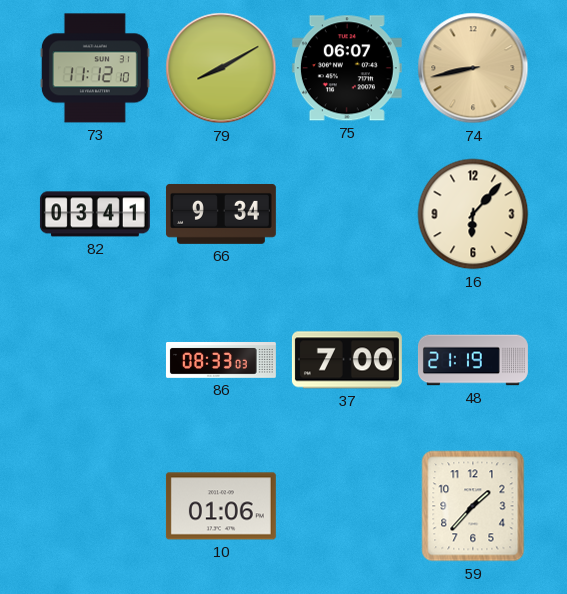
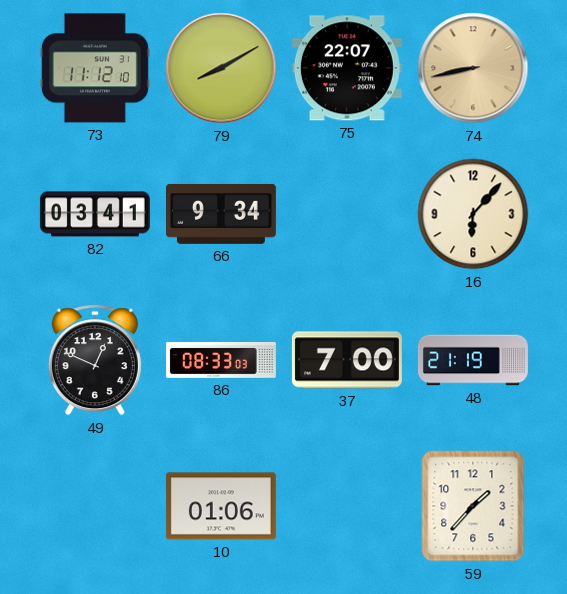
75: 06:07 -> 22:07
49: none -> 12:49
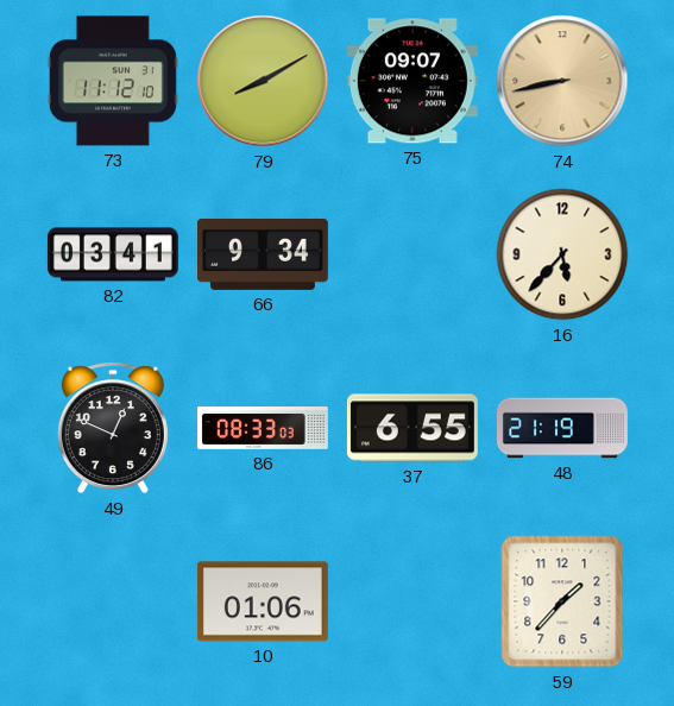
75: 22:07 -> 09:07
16: 6:07 -> 5:37
37: 7:00 -> 6:55
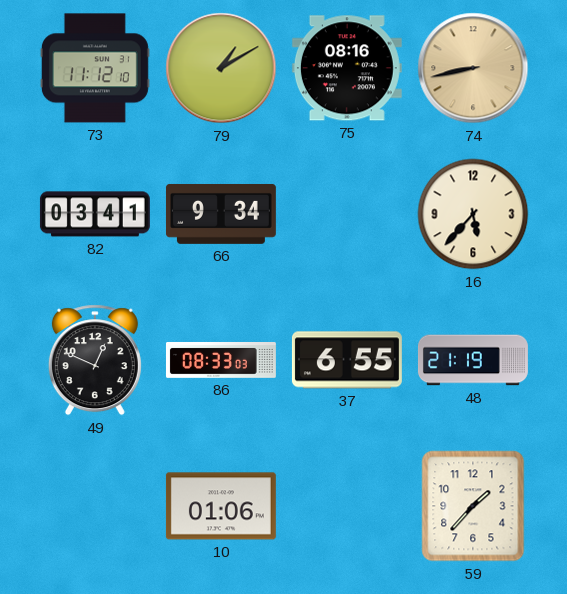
79: 8:10 -> 1:10
75: 09:07 -> 08:16
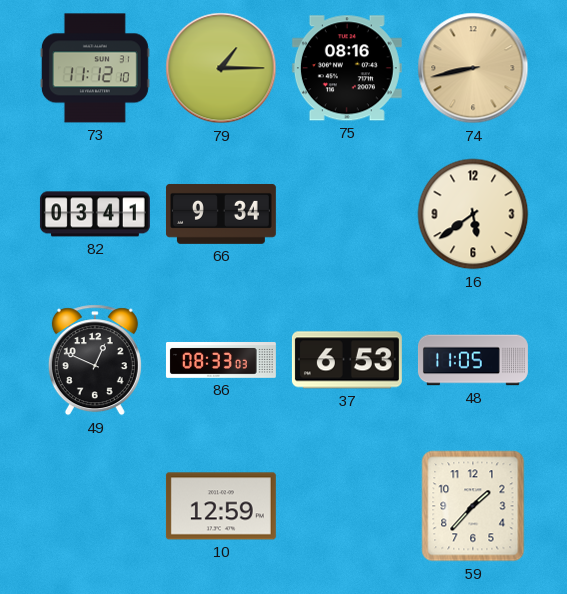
79: 1:10 -> 1:15
16: 5:37 -> 5:39
37: 6:55 -> 6:53
48: 21:19 -> 11:05
10: 01:06 -> 12:59
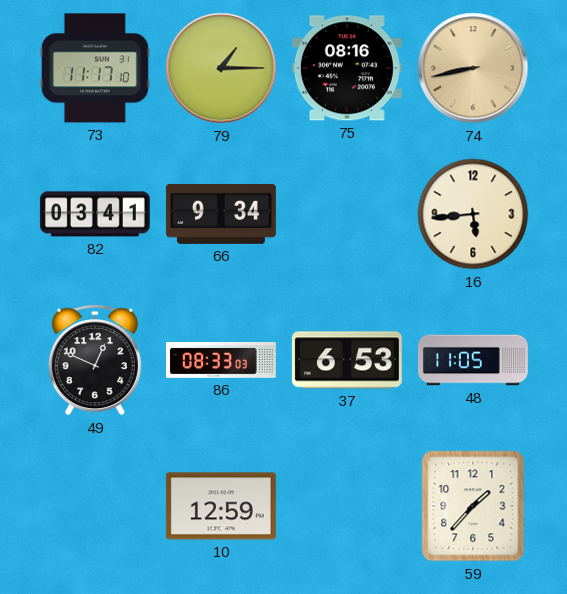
73: 11:12 -> 11:17
16: 5:39 -> 5:44
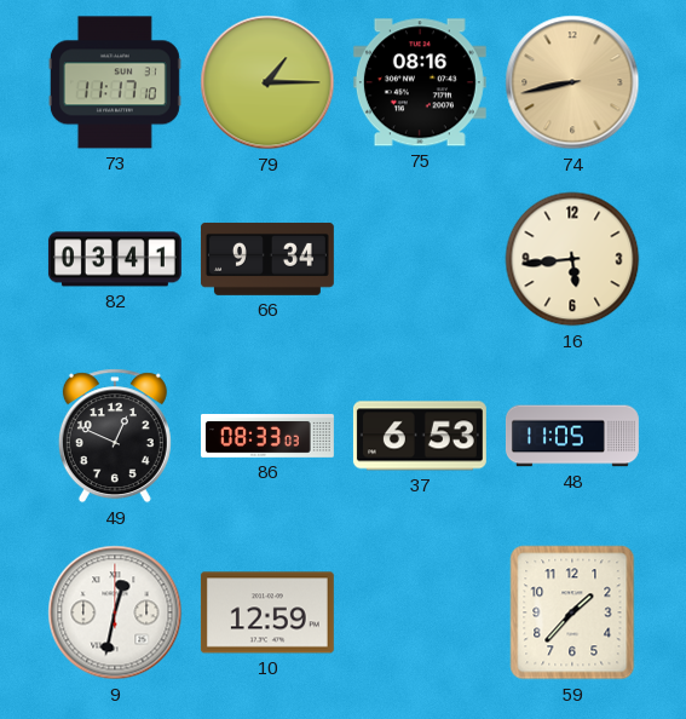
9: none -> 12:32
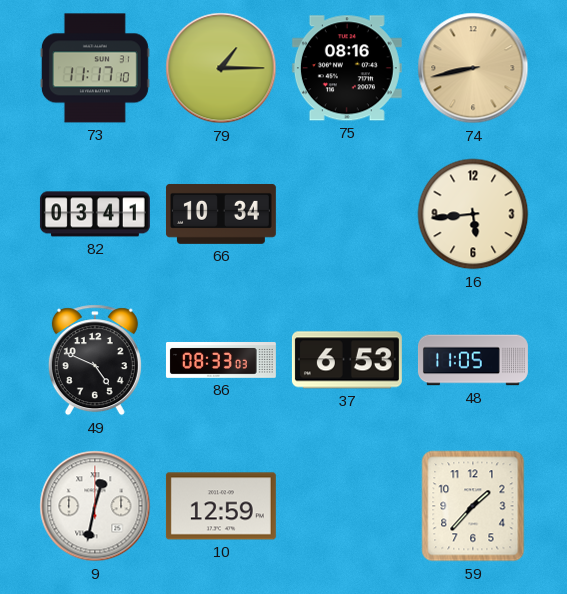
66: 9:34 -> 10:34
49: 12:49 -> 4:49
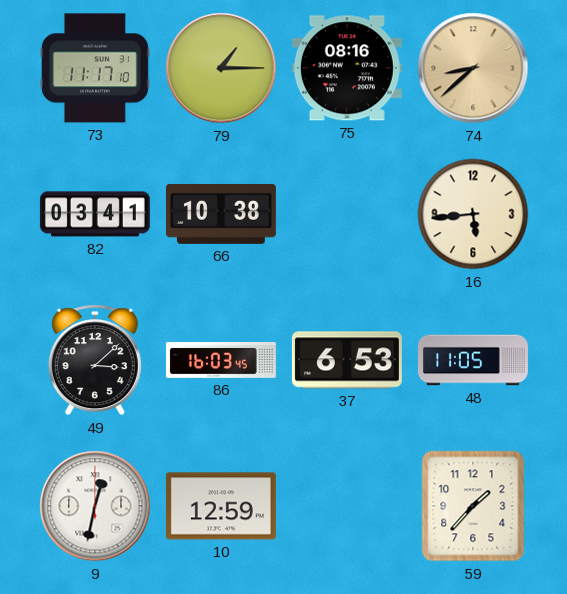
74: 8:43 -> 8:38
66: 10:34 -> 10:38
49: 4:49 -> 3:08
86: 08:33 -> 16:03
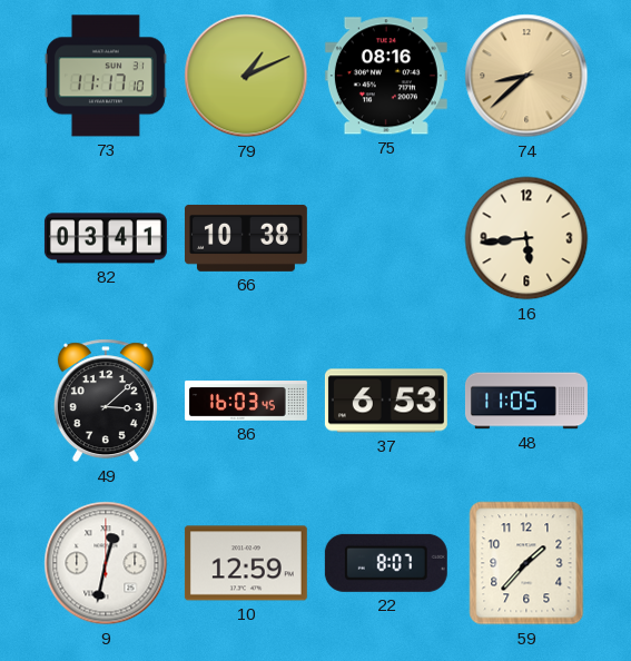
79: 1:15 -> 1:11
22: none -> 8:07
